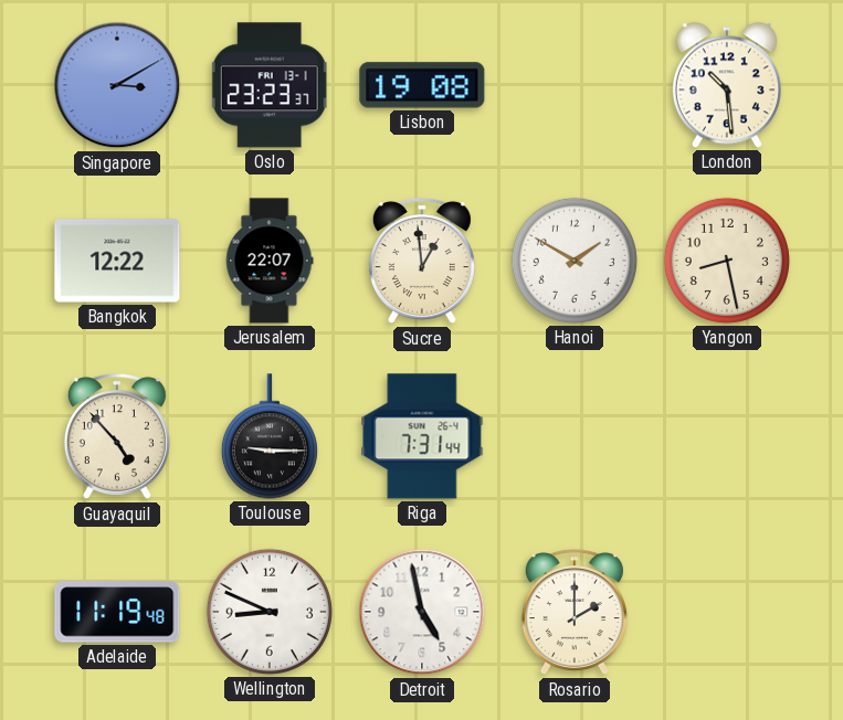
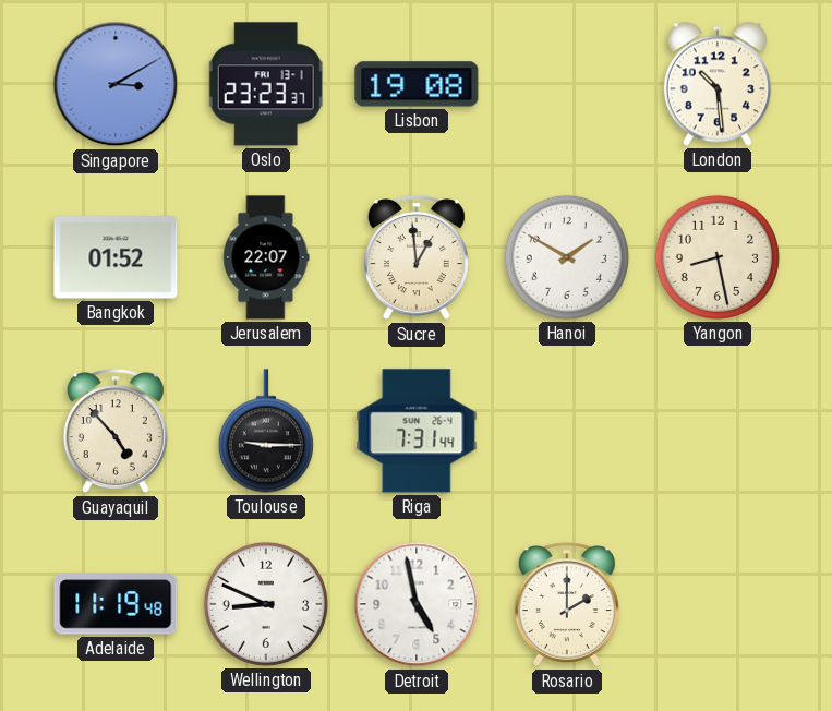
Bangkok: 12:22 -> 01:52
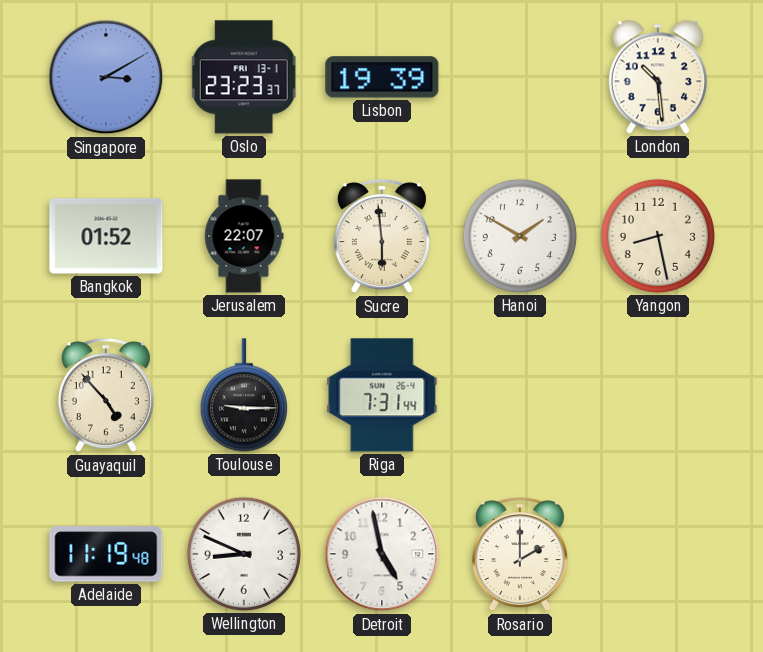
Lisbon: 19:08 -> 19:39
Sucre: 12:59 -> 5:59
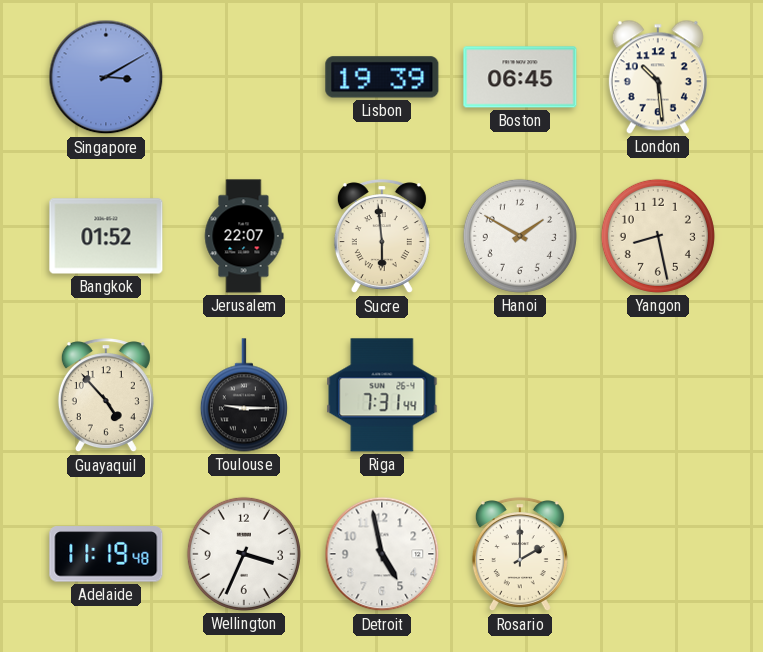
Oslo: 23:23 -> none
Boston: none -> 06:45
Wellington: 8:49 -> 3:34
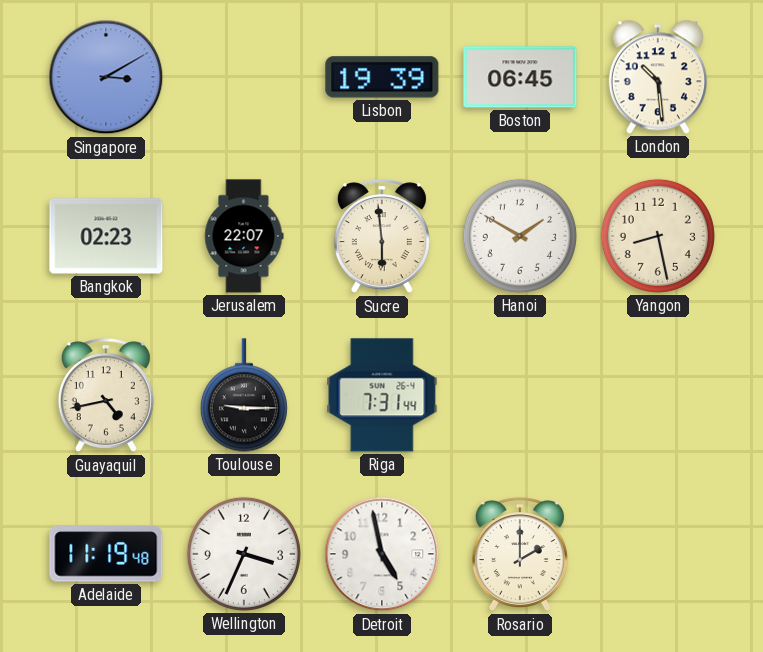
Bangkok: 01:52 -> 02:23
Guayaquil: 4:53 -> 4:43
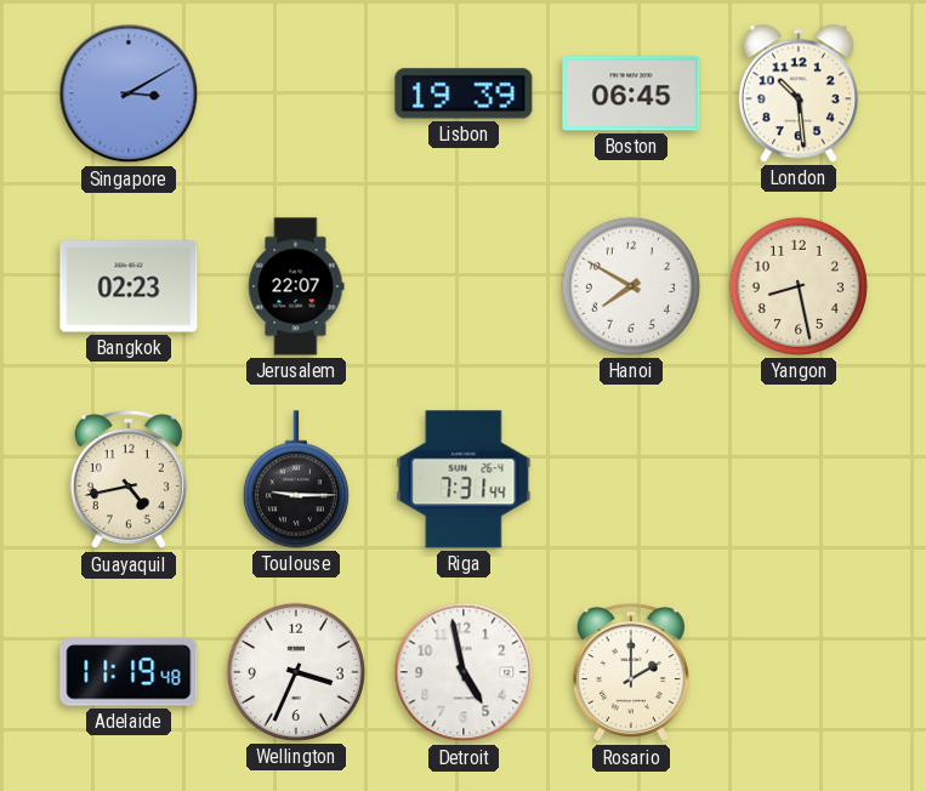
Sucre: 5:59 -> none
Hanoi: 1:50 -> 7:50
